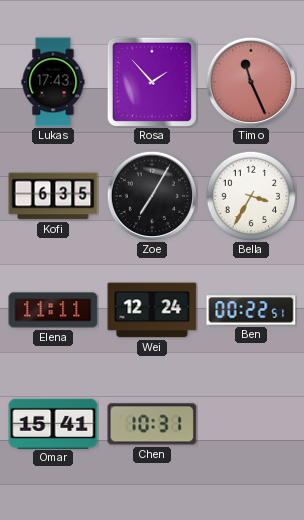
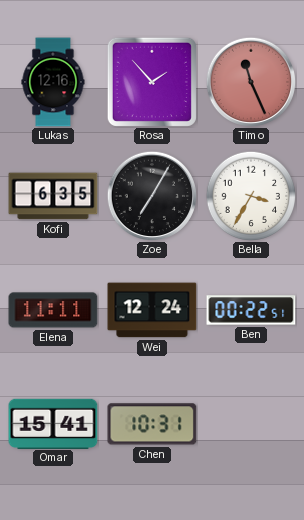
Lukas: 17:43 -> 12:16
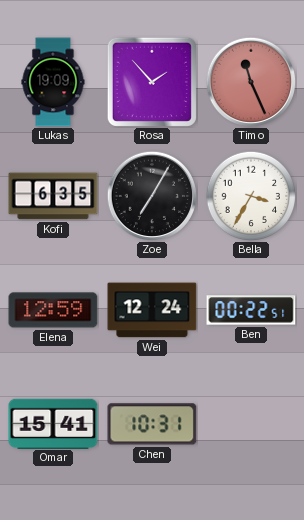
Lukas: 12:16 -> 19:09
Elena: 11:11 -> 12:59
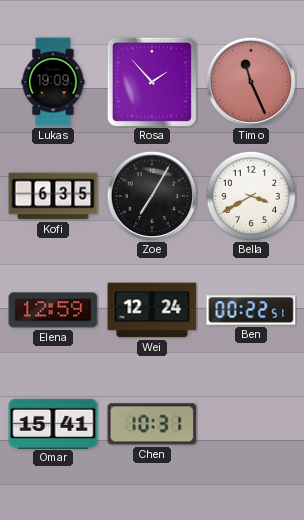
Bella: 3:35 -> 3:40
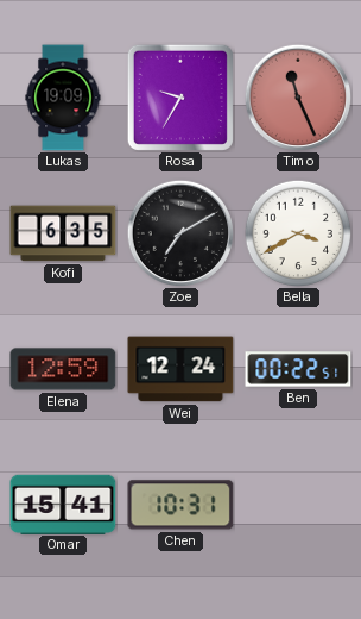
Rosa: 1:53 -> 9:35
Zoe: 7:05 -> 7:10
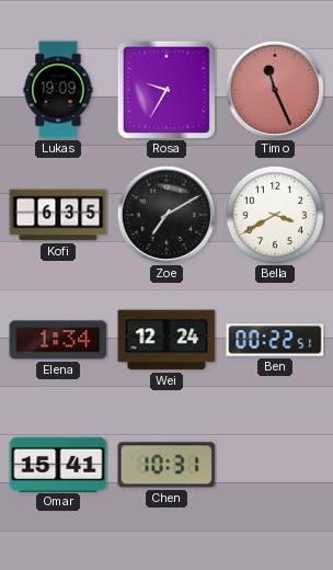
Elena: 12:59 -> 1:34
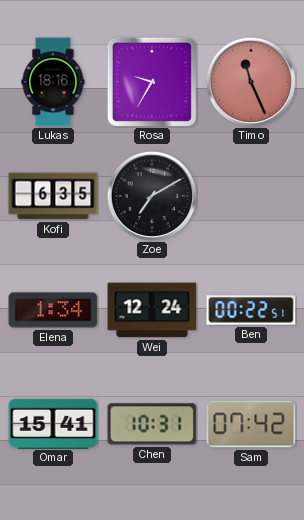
Lukas: 19:09 -> 18:16
Bella: 3:40 -> none
Sam: none -> 07:42
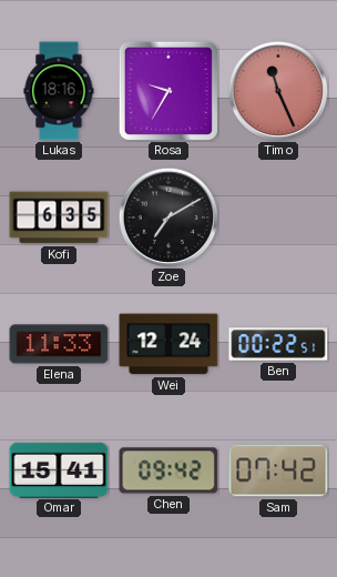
Elena: 1:34 -> 11:33
Chen: 10:31 -> 09:42
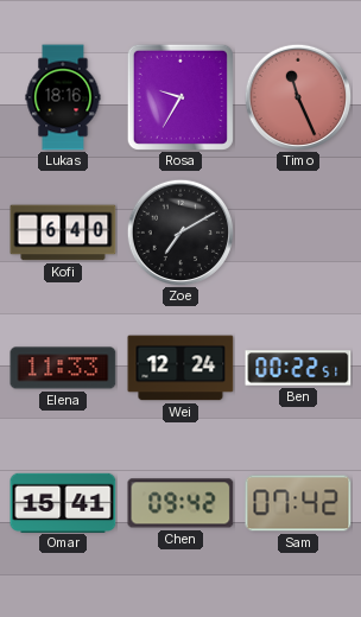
Kofi: 6:35 -> 6:40
